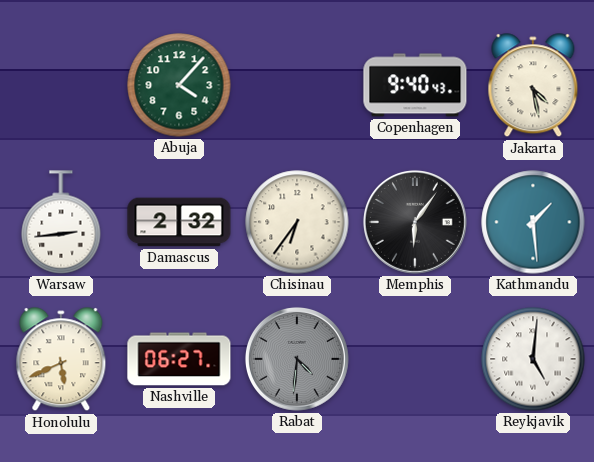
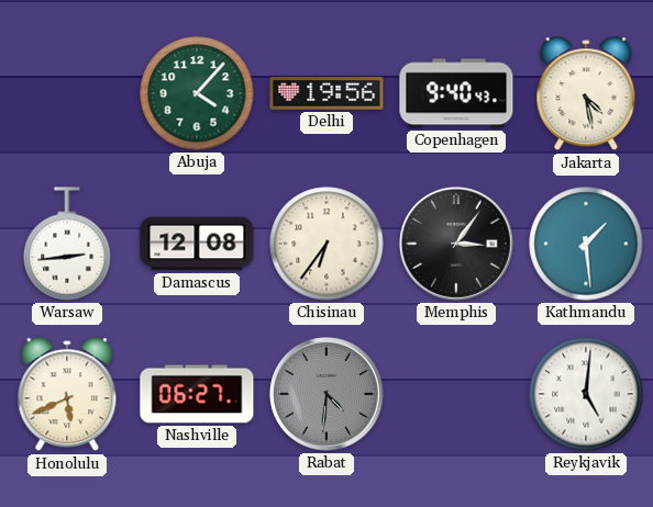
Delhi: none -> 19:56
Damascus: 2:32 -> 12:08
Memphis: 6:06 -> 3:06
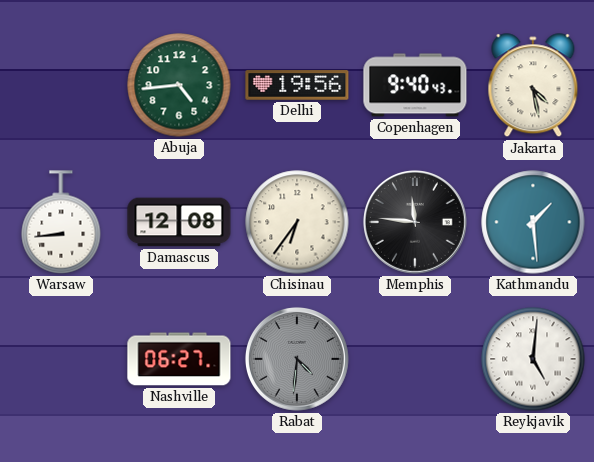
Abuja: 4:07 -> 4:44
Warsaw: 2:44 -> 8:44
Memphis: 3:06 -> 11:46
Honolulu: 5:41 -> none
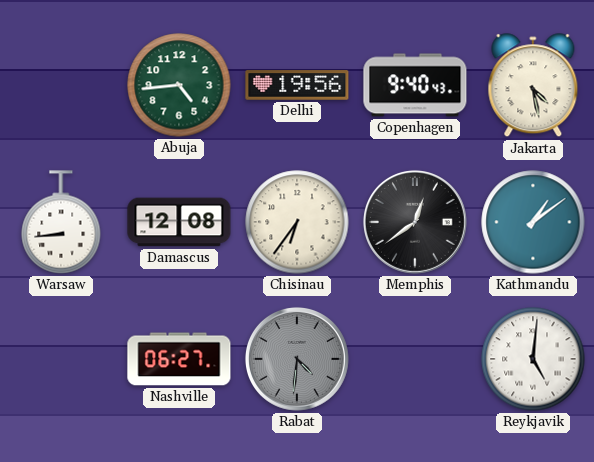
Memphis: 11:46 -> 12:39
Kathmandu: 1:29 -> 1:09
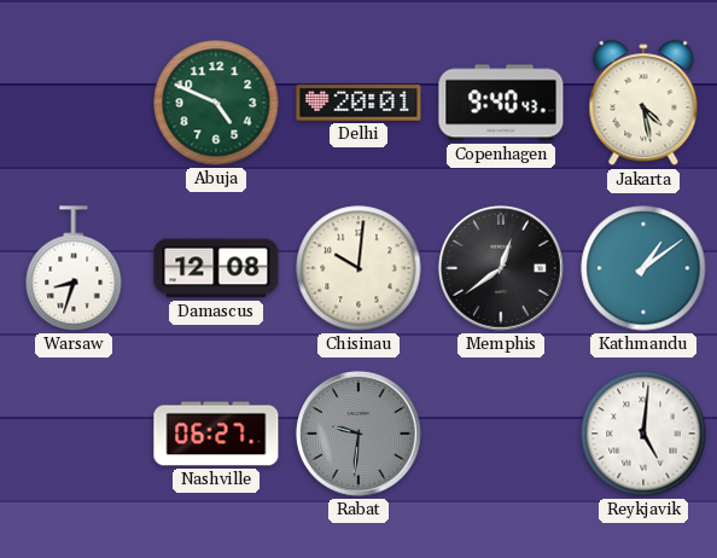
Abuja: 4:44 -> 4:49
Delhi: 19:56 -> 20:01
Warsaw: 8:44 -> 8:33
Chisinau: 6:36 -> 10:01
Rabat: 4:31 -> 9:31
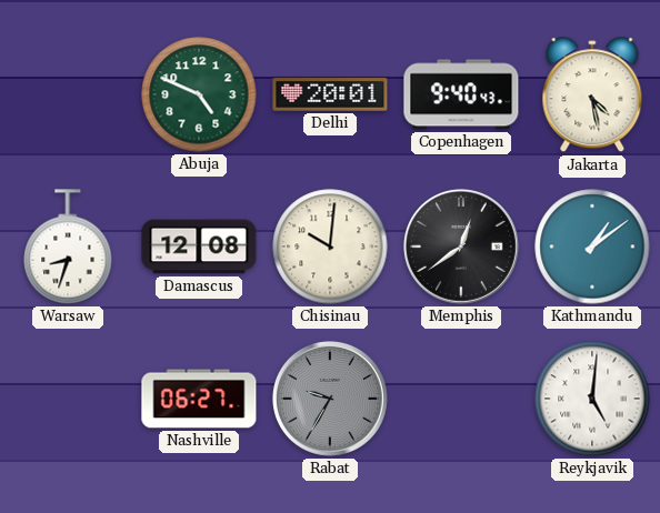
Rabat: 9:31 -> 9:35
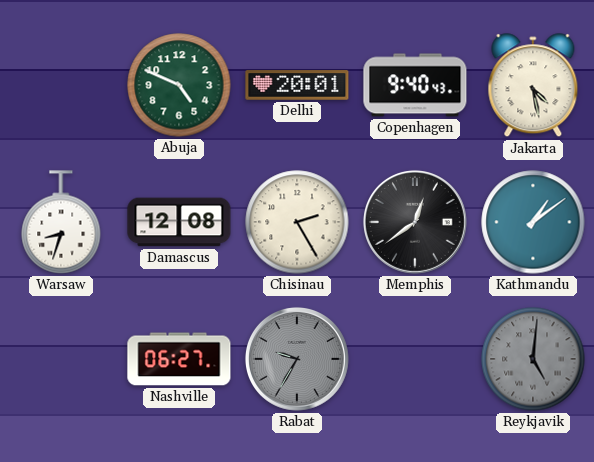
Chisinau: 10:01 -> 2:25
Reykjavik dial: white -> grey
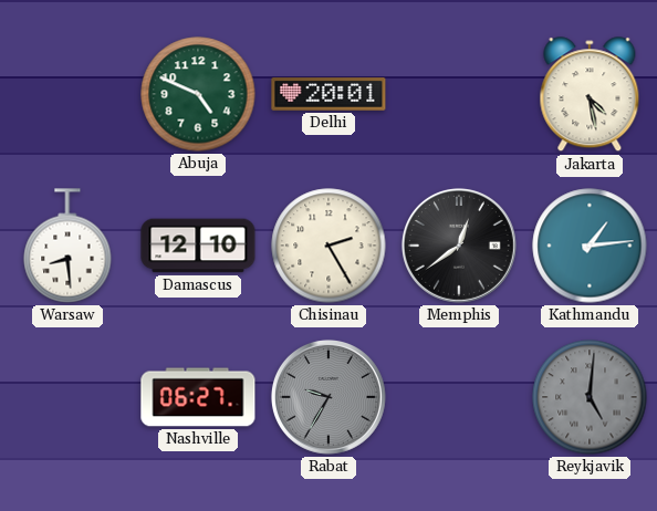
Copenhagen: 9:40 -> none
Warsaw: 8:33 -> 8:29
Damascus: 12:08 -> 12:10
Kathmandu: 1:09 -> 1:14
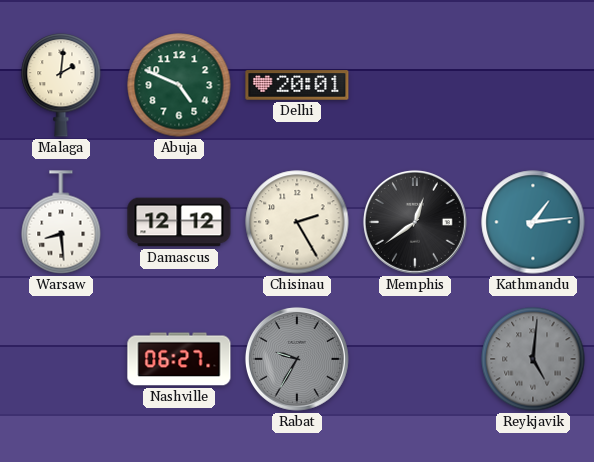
Malaga: none -> 2:01
Jakarta: 4:28 -> none
Damascus: 12:10 -> 12:12
